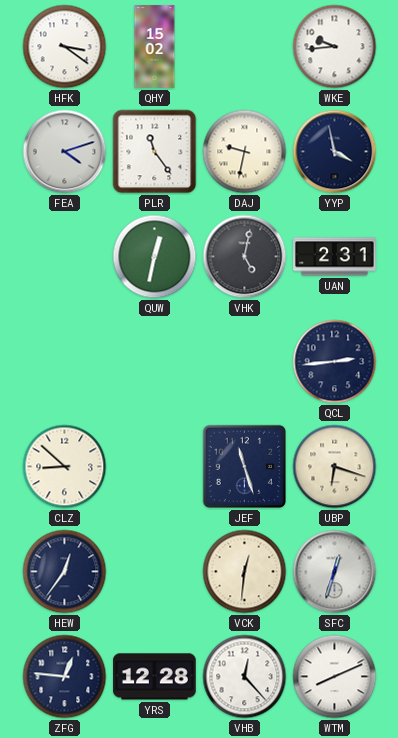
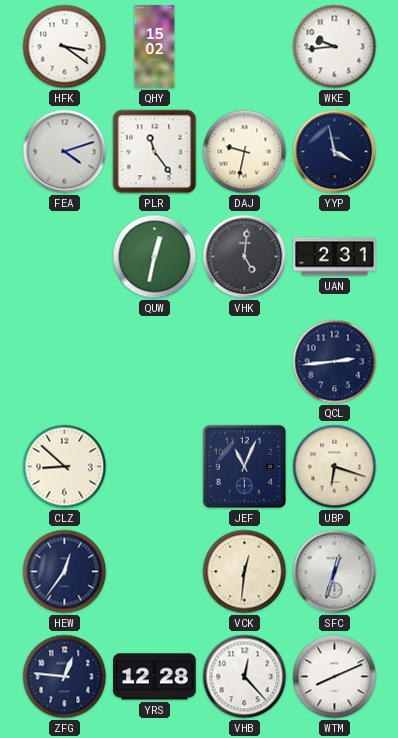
VHK: 5:02 -> 5:01
JEF: 11:27 -> 11:04
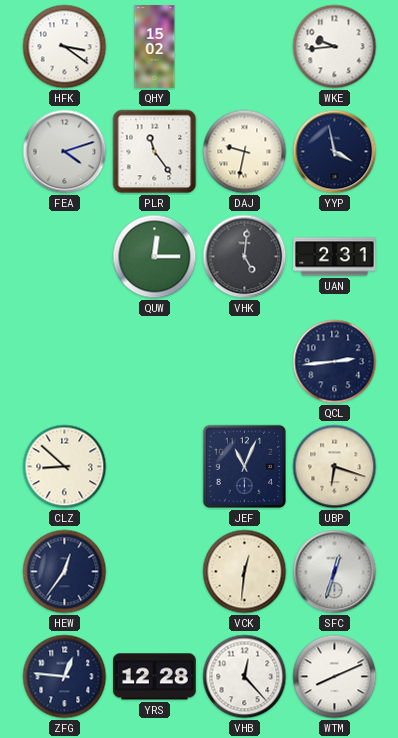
QUW: 12:32 -> 12:15
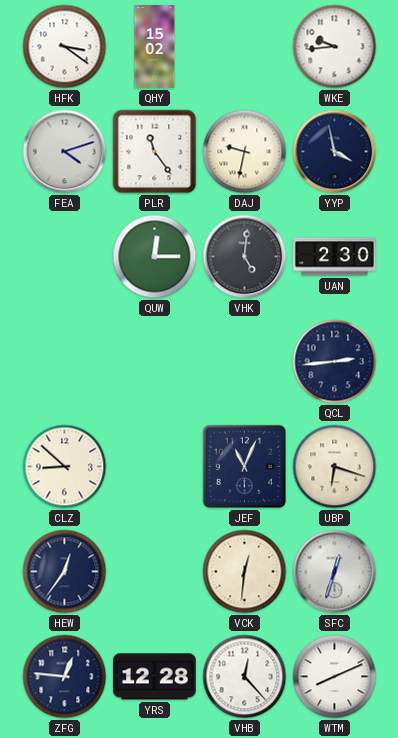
UAN: 2:31 -> 2:30
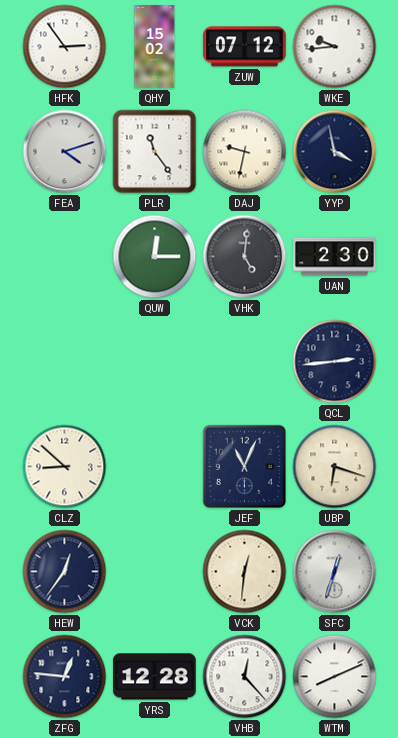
HFK: 3:21 -> 2:54
ZUW: none -> 07:12
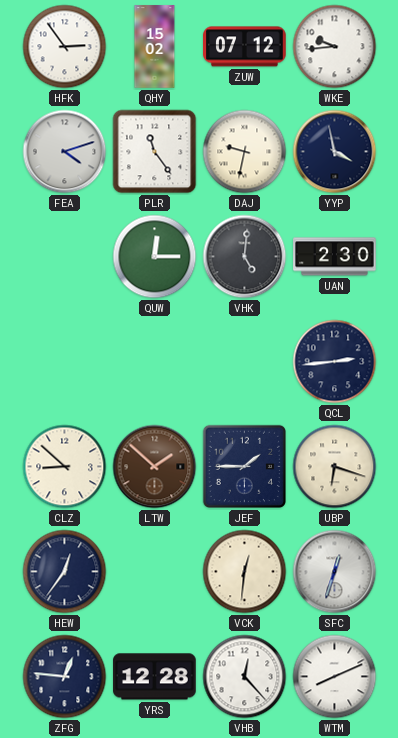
LTW: none -> 1:52
JEF: 11:04 -> 1:45
